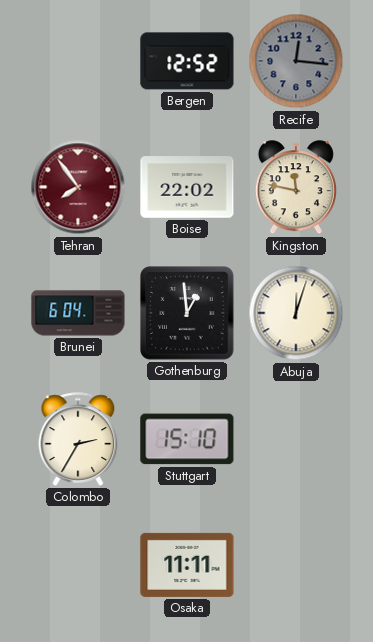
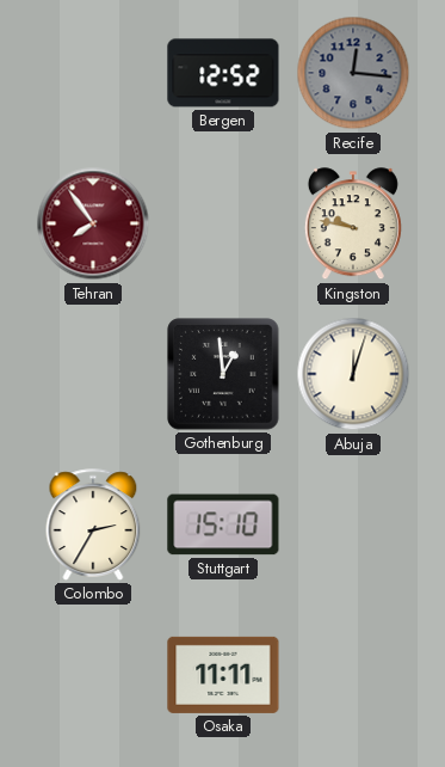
Boise: 22:02 -> none
Kingston: 11:47 -> 9:47
Brunei: 6:04 -> none
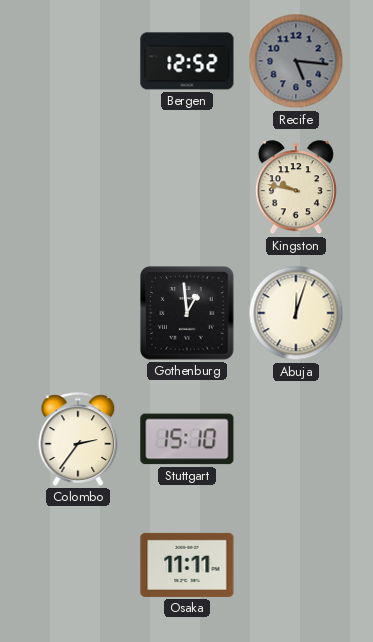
Recife: 12:16 -> 5:16
Tehran: 7:54 -> none
Colombo: 2:35 -> 2:36
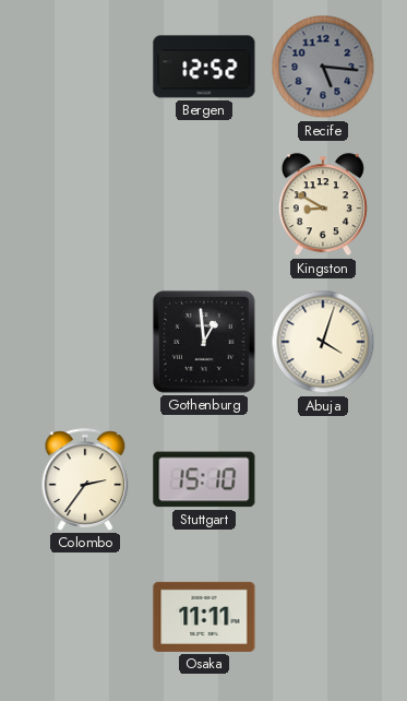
Kingston: 9:47 -> 8:50
Abuja: 12:03 -> 4:03
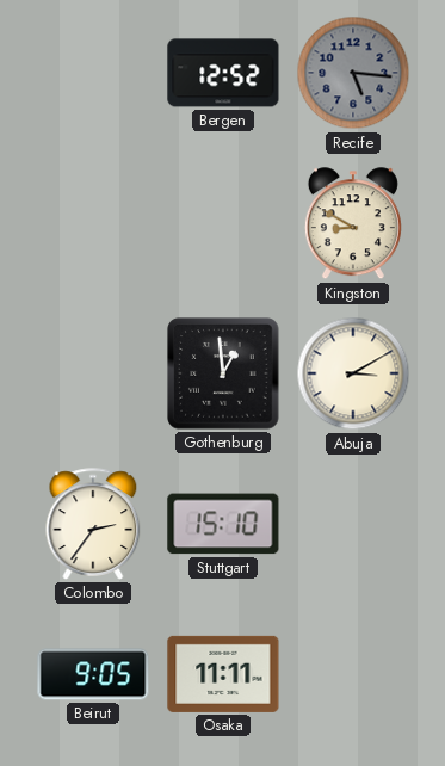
Abuja: 4:03 -> 3:10
Beirut: none -> 9:05
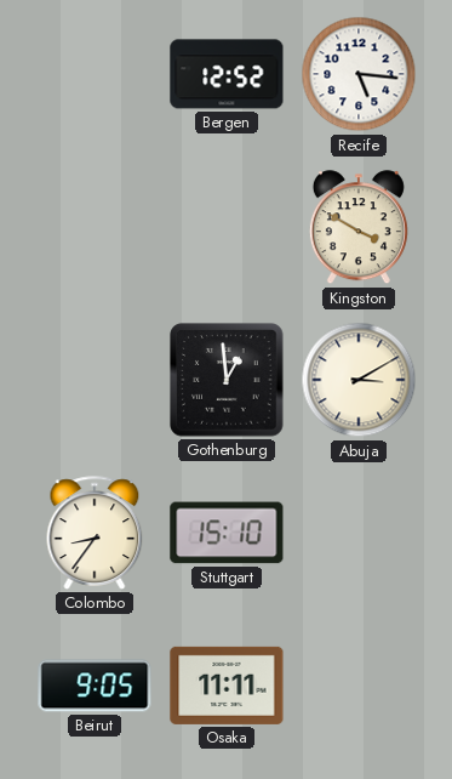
Recife dial: grey -> white
Kingston: 8:50 -> 3:50
Colombo: 2:36 -> 8:36
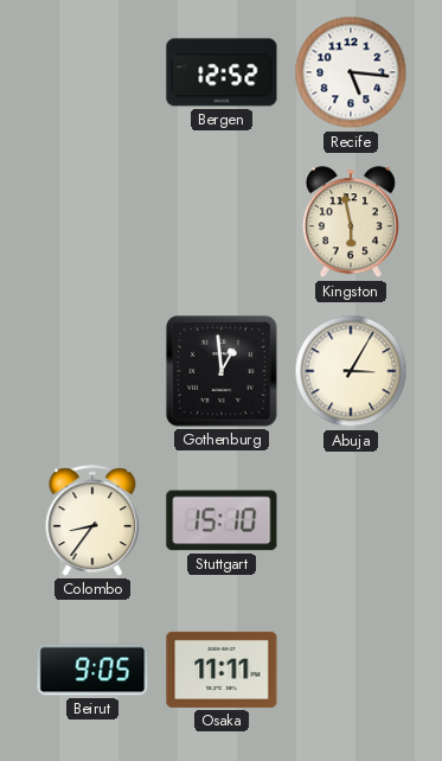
Kingston: 3:50 -> 5:58
Abuja: 3:10 -> 3:05
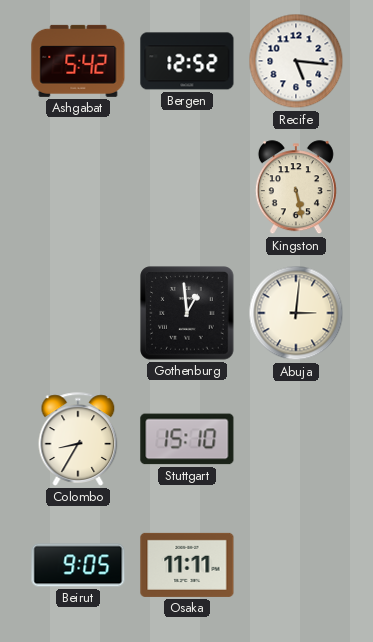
Ashgabat: none -> 5:42
Kingston: 5:58 -> 5:28
Abuja: 3:05 -> 3:01
Colombo: 8:36 -> 8:35
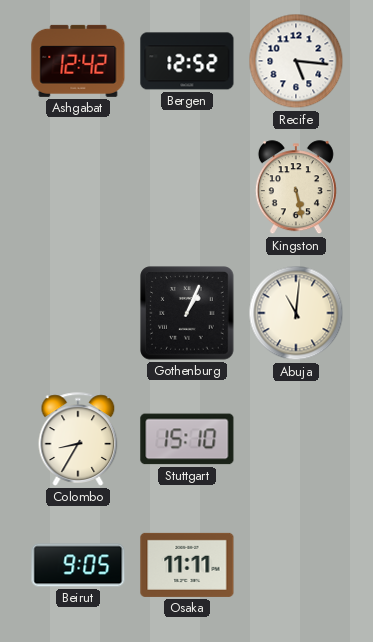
Ashgabat: 5:42 -> 12:42
Gothenburg: 12:59 -> 1:04
Abuja: 3:01 -> 11:01
